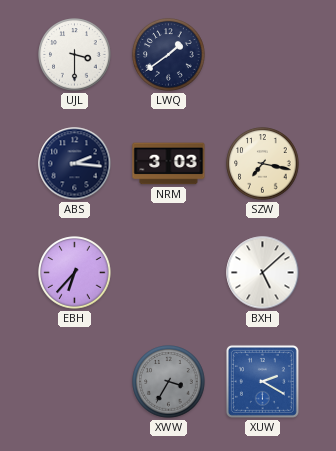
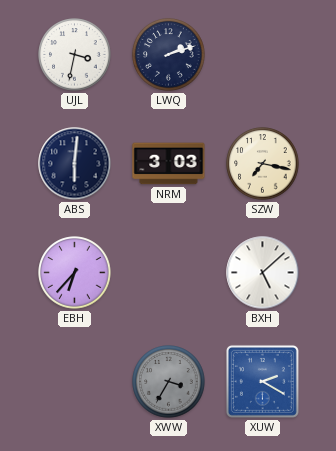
UJL: 3:30 -> 3:32
LWQ: 1:39 -> 2:12
ABS: 2:16 -> 6:01
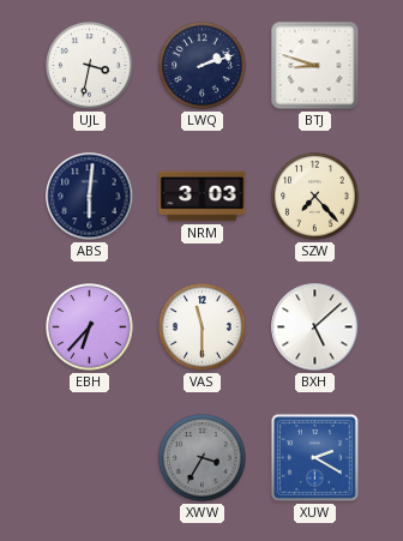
BTJ: none -> 8:48
SZW: 7:17 -> 7:23
VAS: none -> 11:30
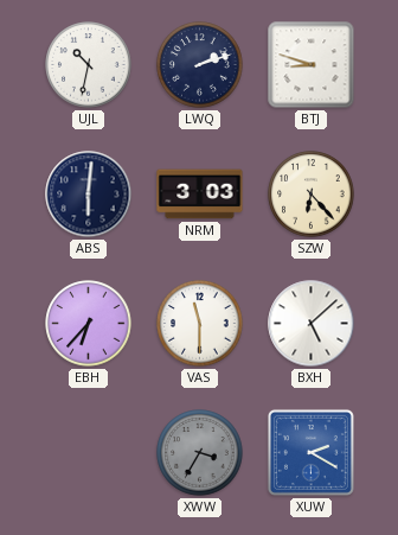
UJL: 3:32 -> 10:32
SZW: 7:23 -> 6:23
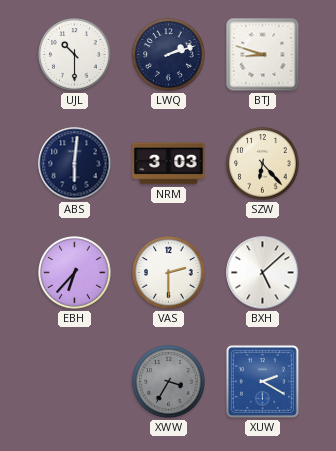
UJL: 10:32 -> 10:30
VAS: 11:30 -> 2:30
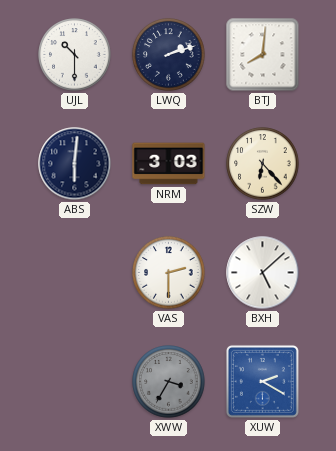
BTJ: 8:48 -> 8:01
EBH: 6:37 -> none
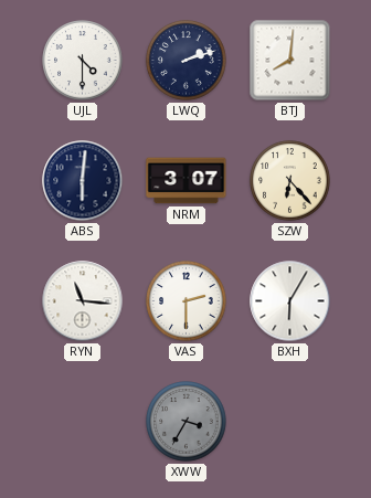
UJL: 10:30 -> 4:30
NRM: 3:03 -> 3:07
RYN: none -> 11:16
BXH: 5:08 -> 6:05
XUW: 2:20 -> none
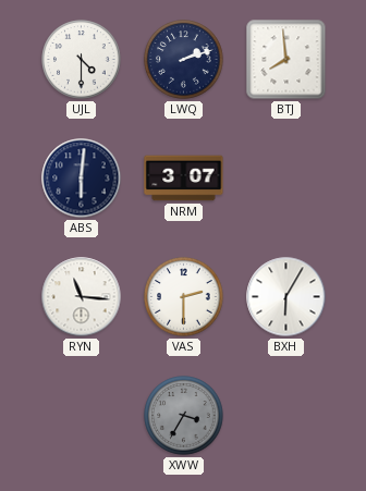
BTJ: 8:01 -> 7:59
SZW: 6:23 -> none
